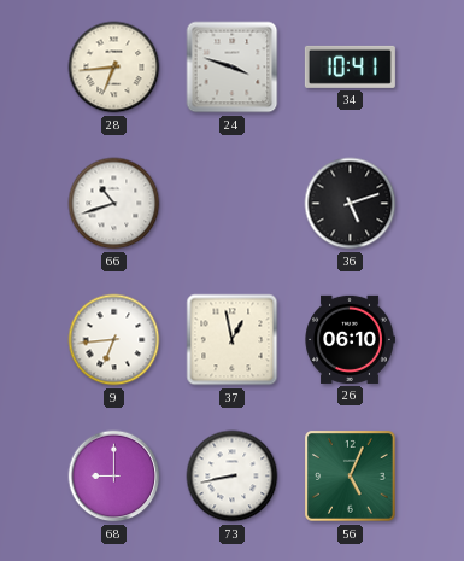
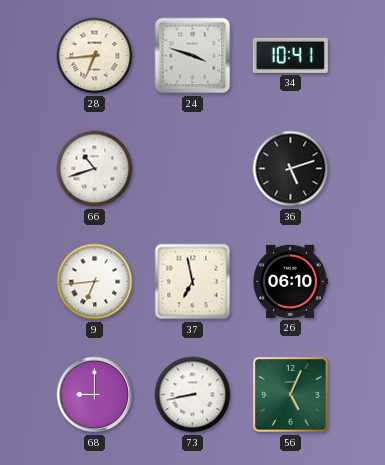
37: 12:58 -> 6:58
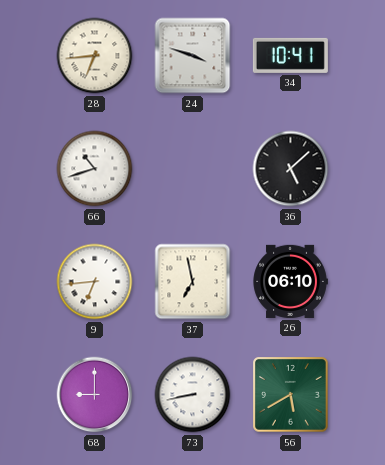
36: 5:12 -> 5:08
56: 5:04 -> 5:40
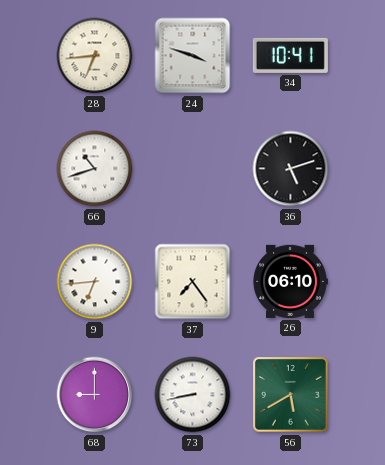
36: 5:08 -> 5:12
37: 6:58 -> 7:24
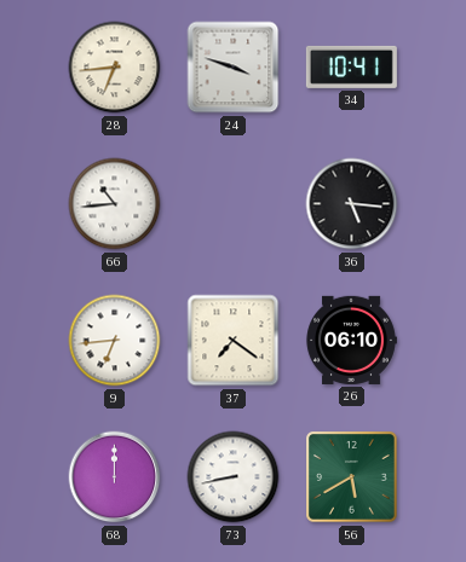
66: 10:42 -> 10:44
36: 5:12 -> 5:16
37: 7:24 -> 7:21
68: 9:00 -> 12:00
